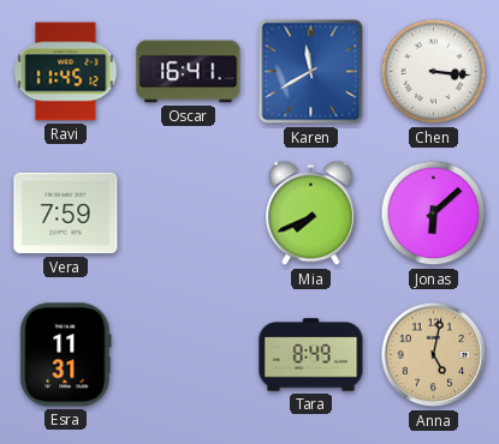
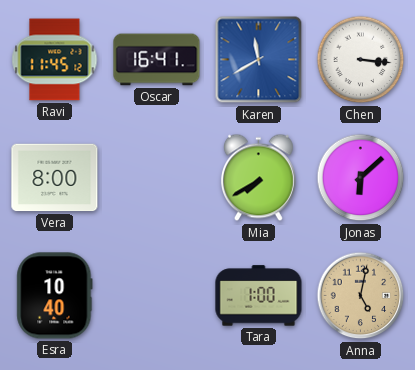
Vera: 7:59 -> 8:00
Mia: 7:41 -> 7:40
Esra: 11:31 -> 10:40
Tara: 8:49 -> 1:00
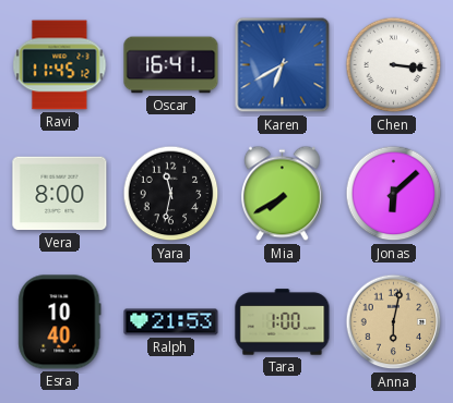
Karen: 11:40 -> 6:40
Yara: none -> 11:32
Ralph: none -> 21:53
Anna: 5:02 -> 6:02
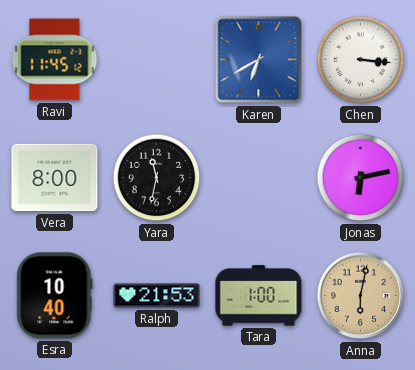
Oscar: 16:41 -> none
Mia: 7:40 -> none
Jonas: 6:08 -> 6:13
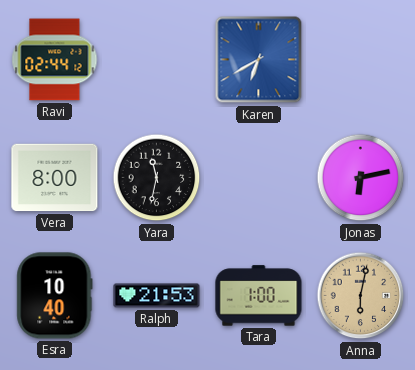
Ravi: 11:45 -> 02:44
Chen: 3:16 -> none
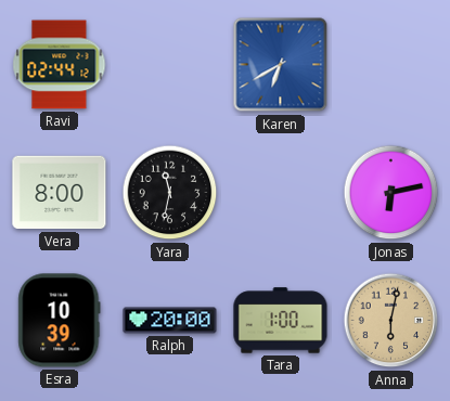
Esra: 10:40 -> 10:39
Ralph: 21:53 -> 20:00
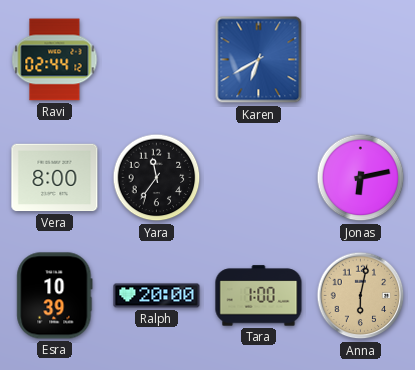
Yara: 11:32 -> 11:36
